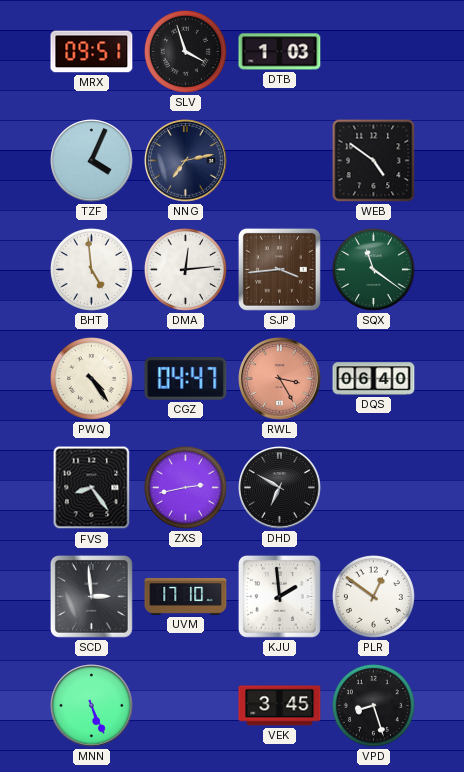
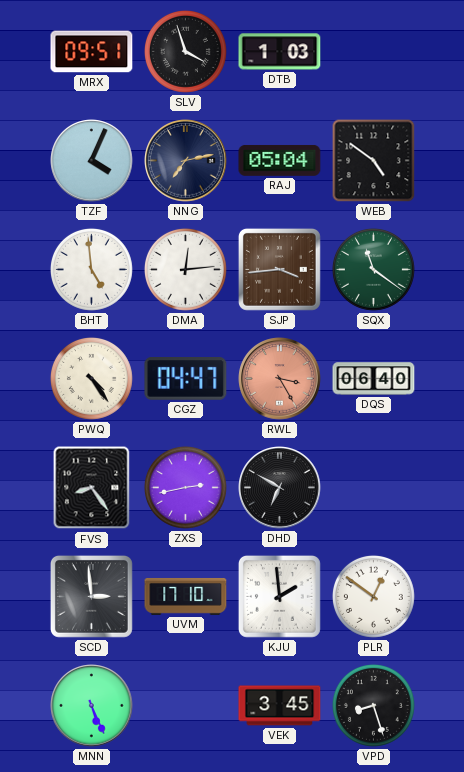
RAJ: none -> 05:04
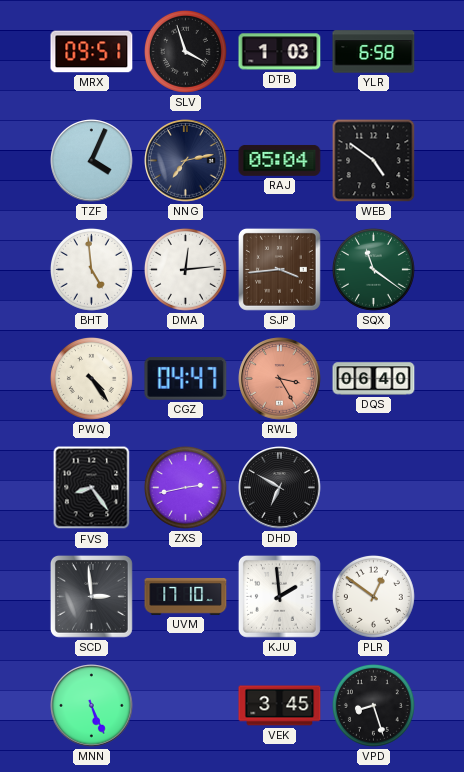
YLR: none -> 6:58
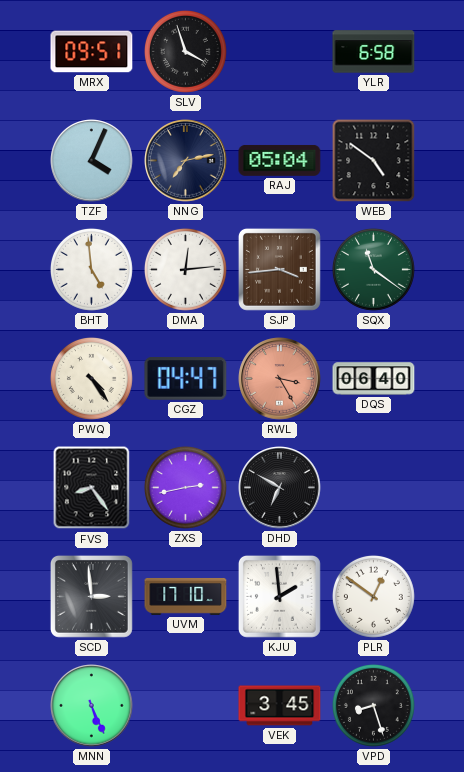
DTB: 1:03 -> none
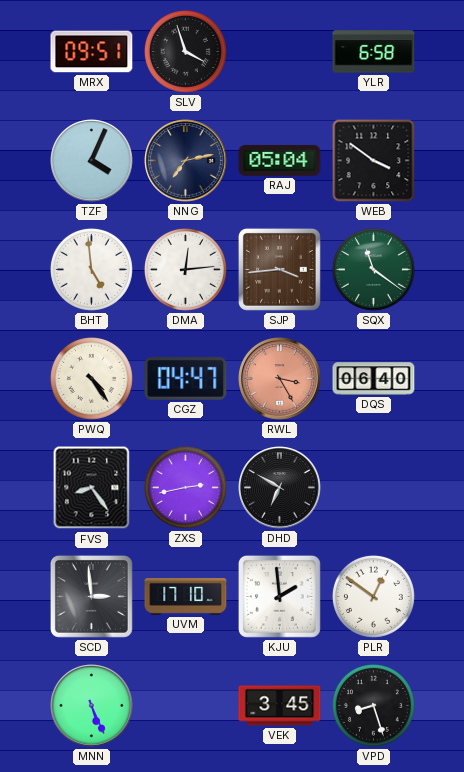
WEB: 4:51 -> 3:51
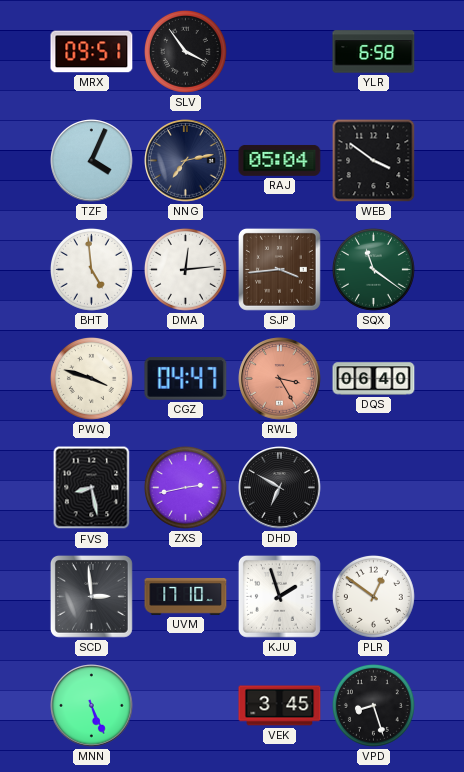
SLV: 3:57 -> 3:54
PWQ: 4:24 -> 3:48
FVS: 8:24 -> 8:28
KJU: 1:59 -> 1:57
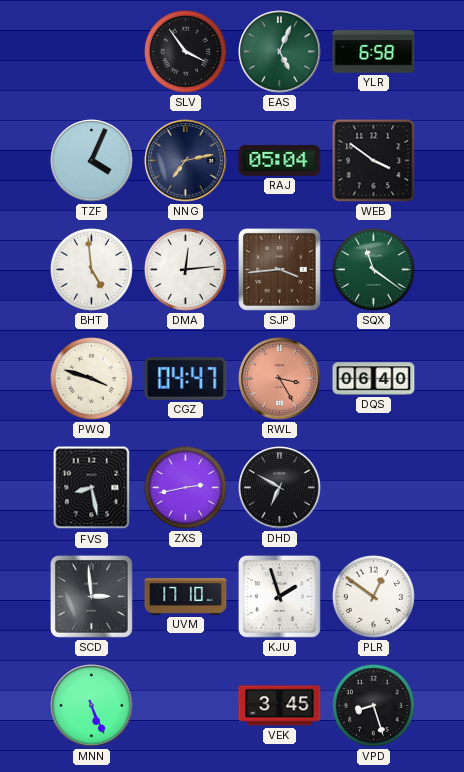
MRX: 09:51 -> none
EAS: none -> 5:04
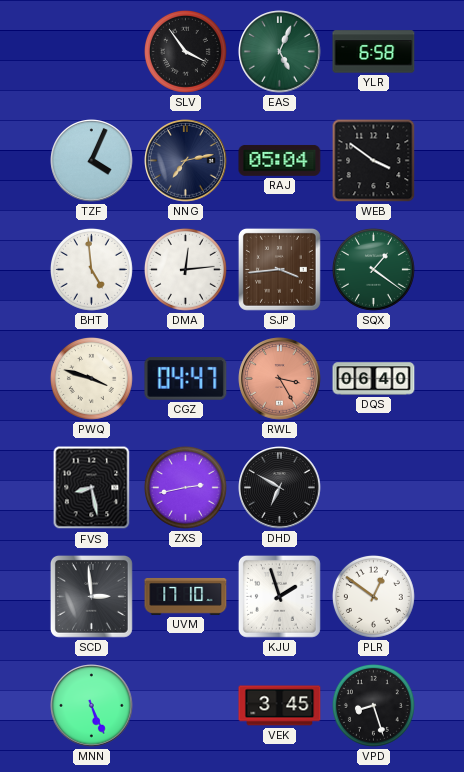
SQX: 11:21 -> 1:21
